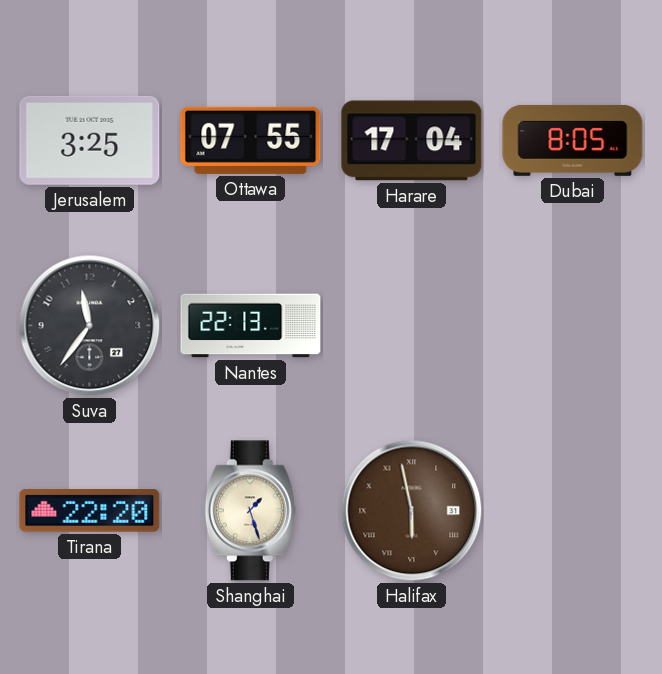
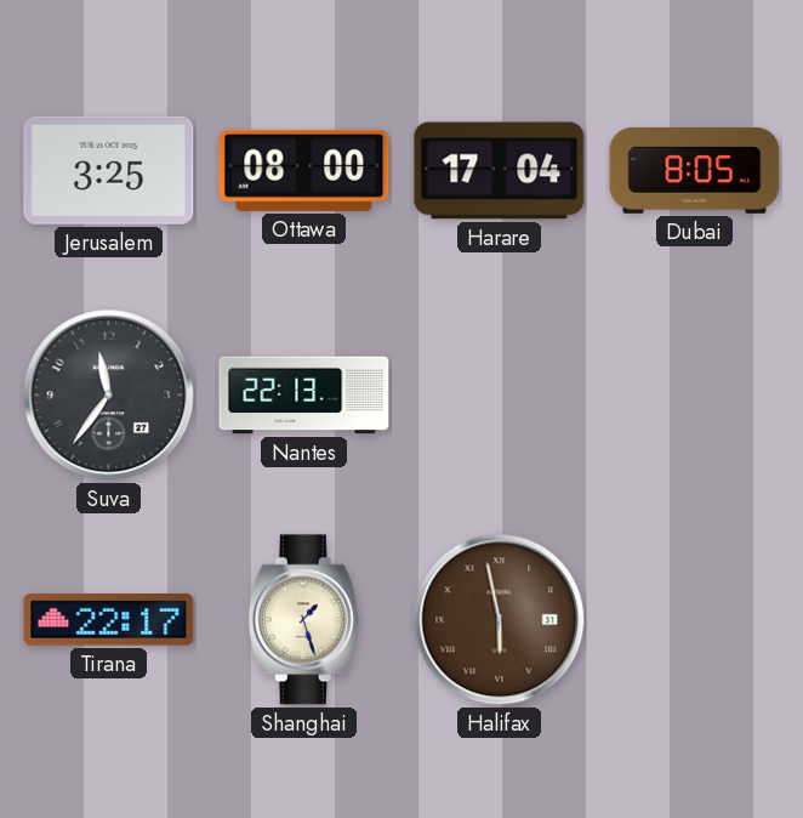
Ottawa: 07:55 -> 08:00
Tirana: 22:20 -> 22:17
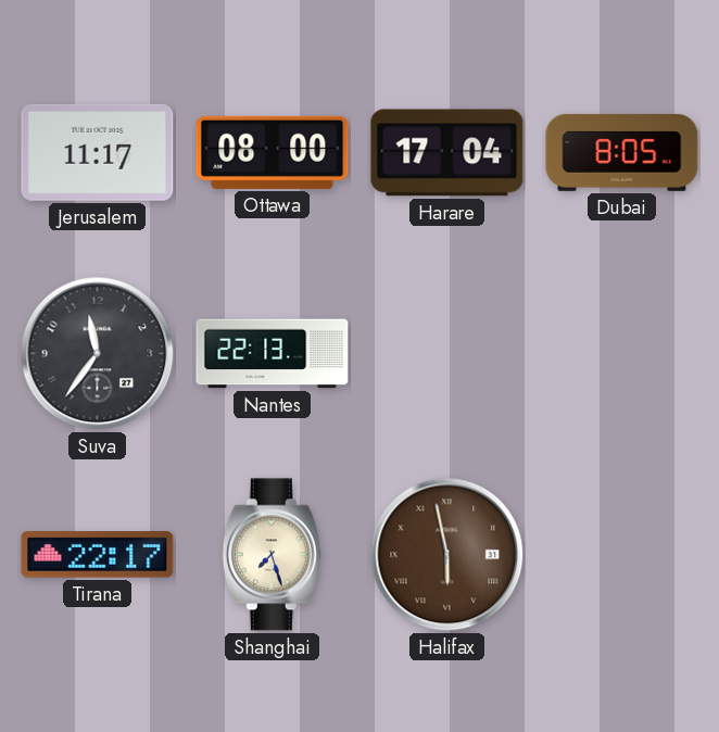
Jerusalem: 3:25 -> 11:17
Shanghai: 1:27 -> 7:27
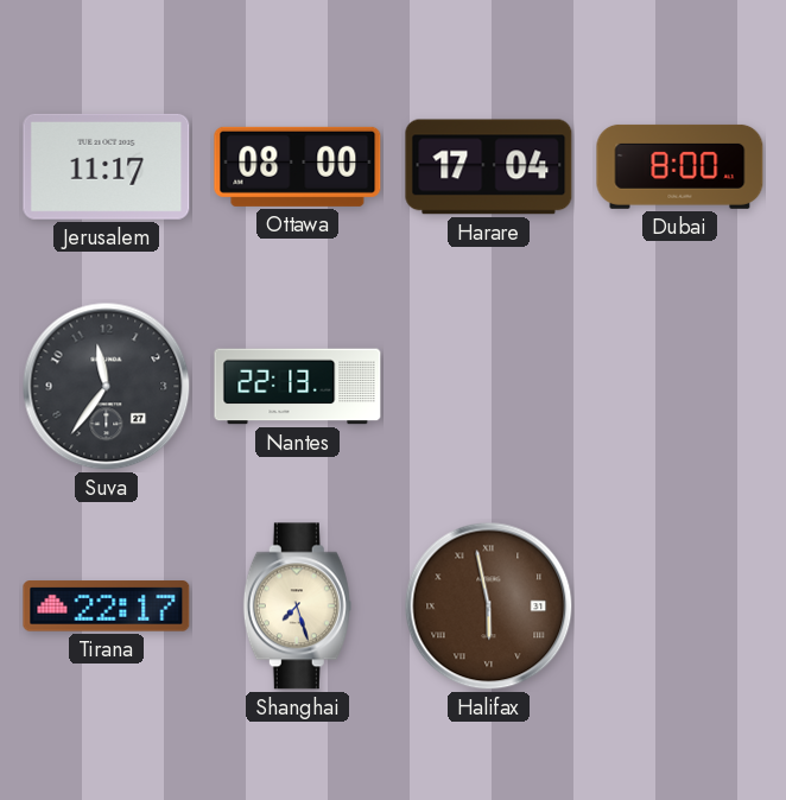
Dubai: 8:05 -> 8:00
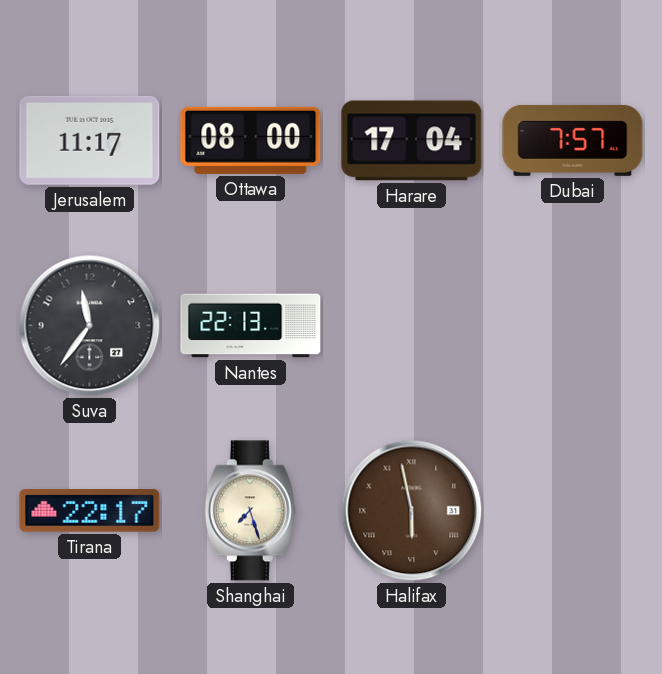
Dubai: 8:00 -> 7:57
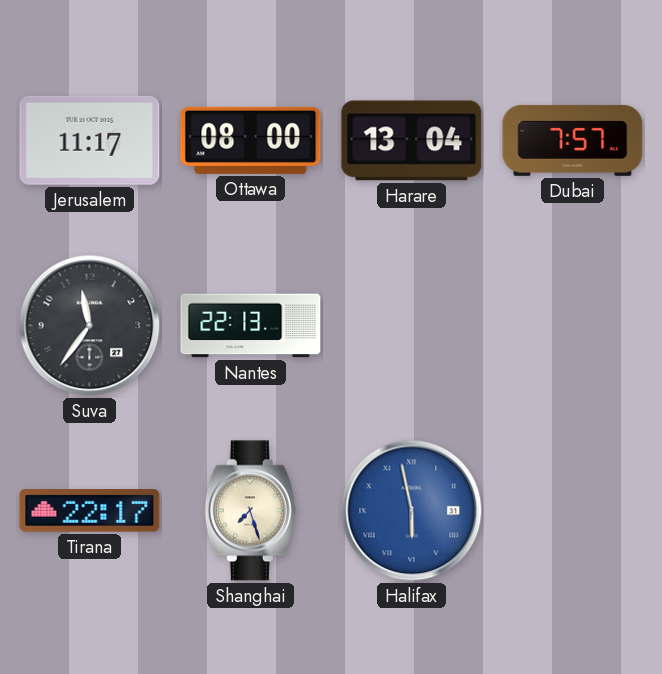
Harare: 17:04 -> 13:04
Halifax dial: brown -> blue
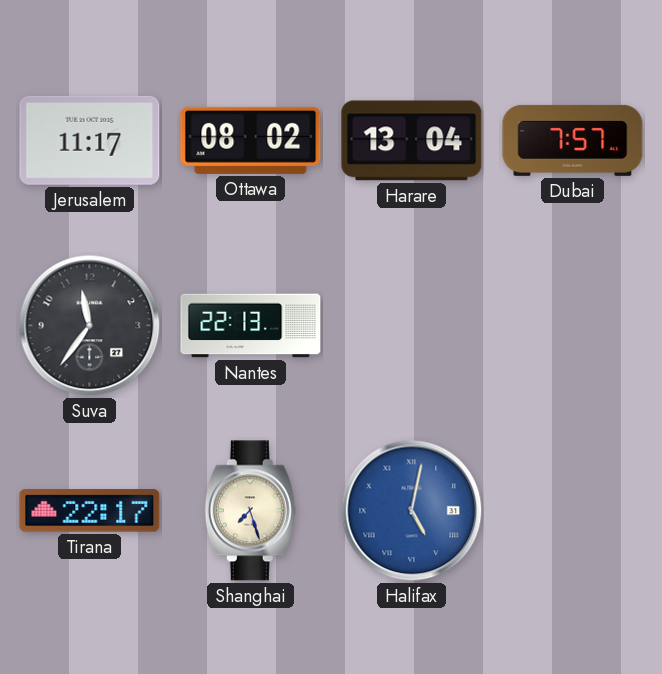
Ottawa: 08:00 -> 08:02
Halifax: 5:58 -> 5:02
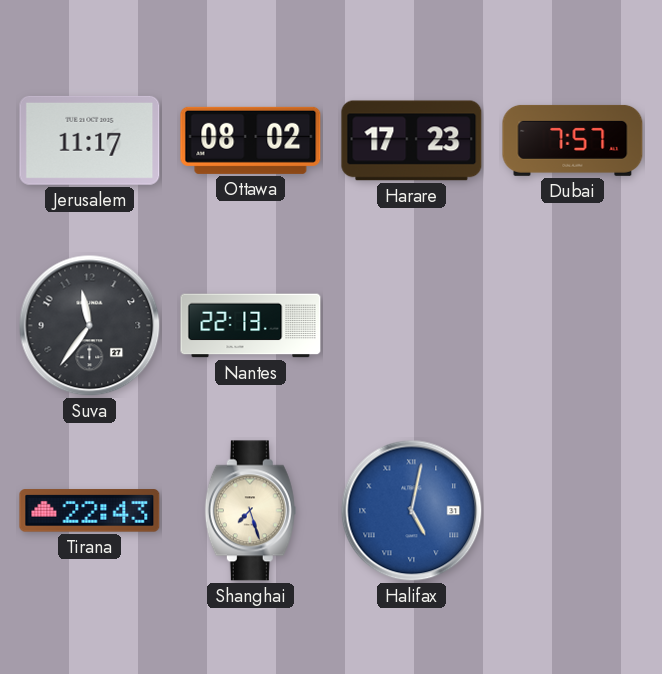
Harare: 13:04 -> 17:23
Tirana: 22:17 -> 22:43
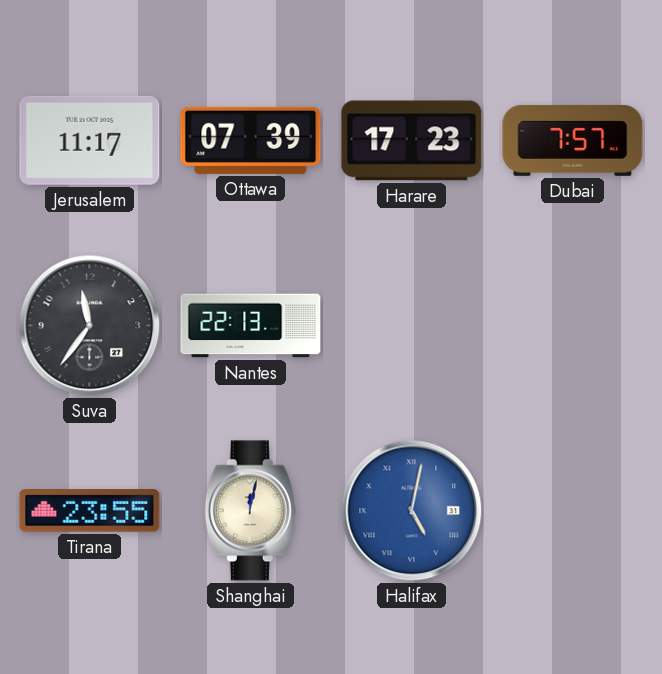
Ottawa: 08:02 -> 07:39
Tirana: 22:43 -> 23:55
Shanghai: 7:27 -> 12:02
